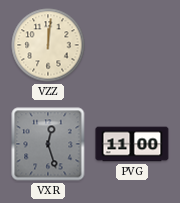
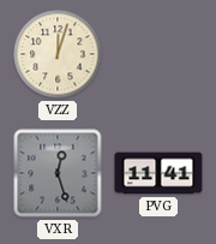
VZZ: 12:01 -> 12:03
PVG: 11:00 -> 11:41
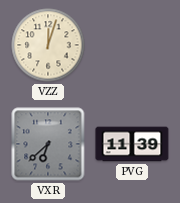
VXR: 12:27 -> 6:38
PVG: 11:41 -> 11:39
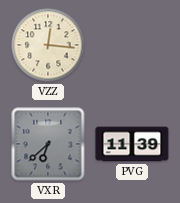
VZZ: 12:03 -> 12:16
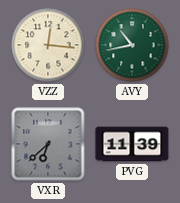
AVY: none -> 10:43
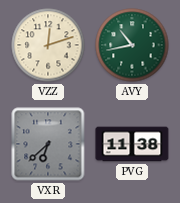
VZZ: 12:16 -> 12:12
PVG: 11:39 -> 11:38
